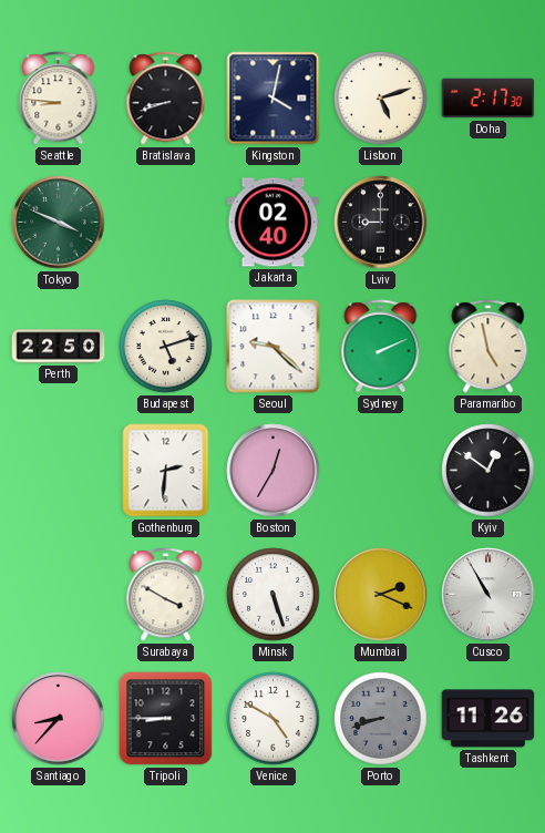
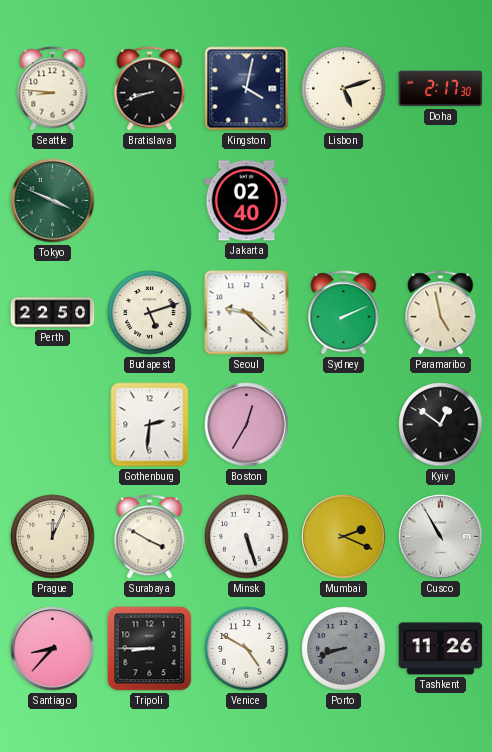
Lviv: 9:00 -> none
Prague: none -> 12:04
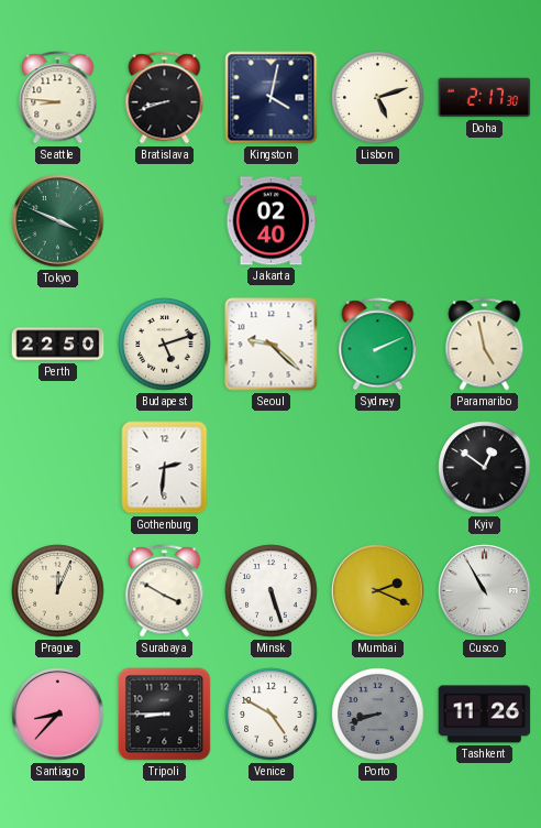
Boston: 12:35 -> none
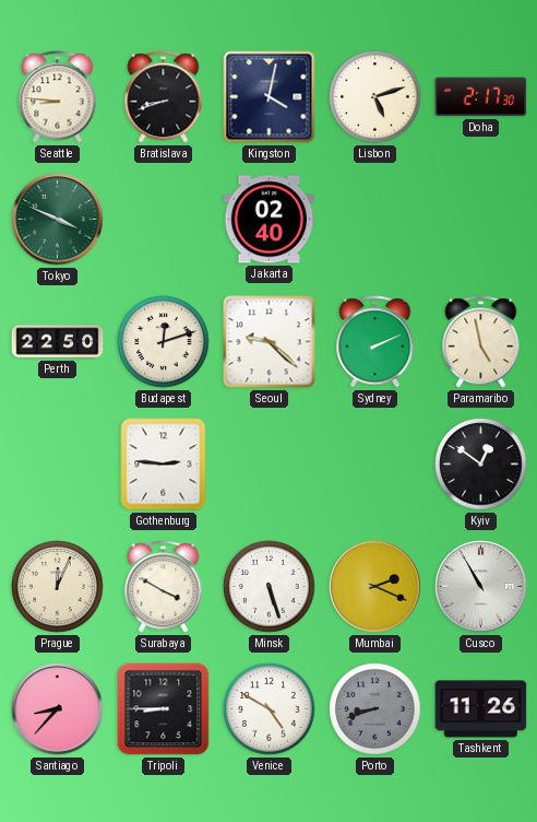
Budapest: 5:12 -> 12:12
Gothenburg: 2:31 -> 2:46
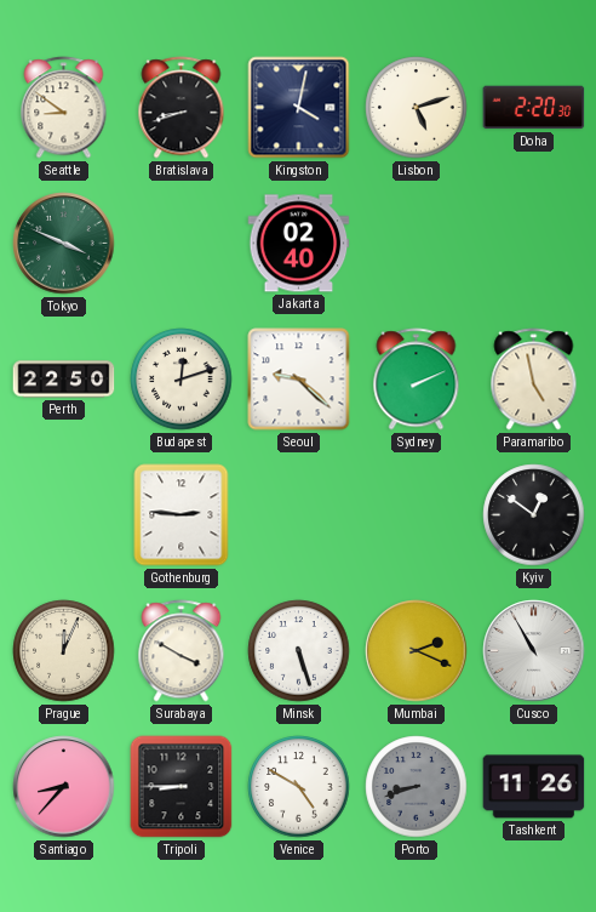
Seattle: 8:46 -> 8:51
Doha: 2:17 -> 2:20
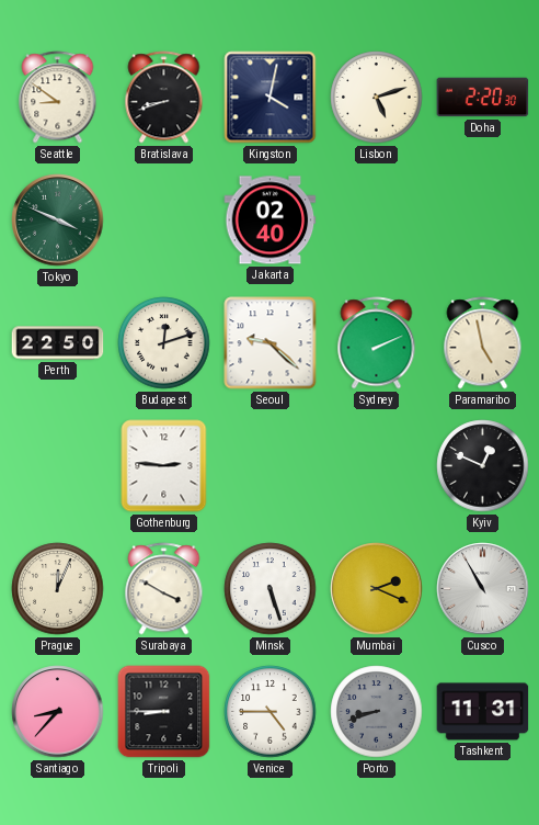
Kyiv: 12:51 -> 12:49
Venice: 4:50 -> 4:45
Tashkent: 11:26 -> 11:31
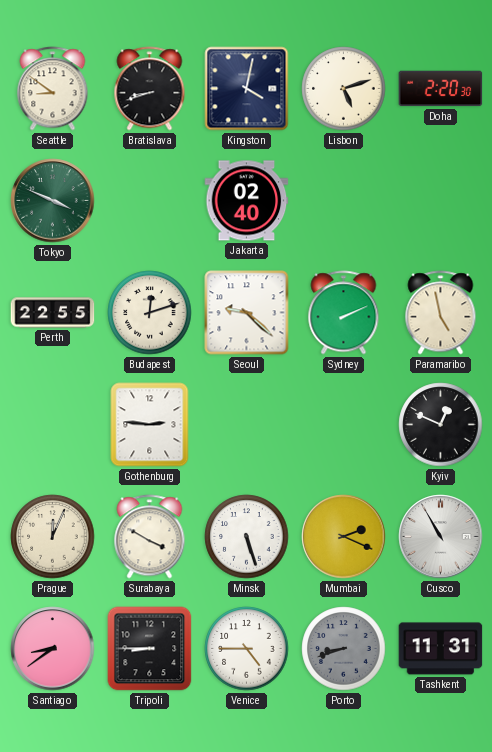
Perth: 22:50 -> 22:55
Santiago: 8:37 -> 8:39
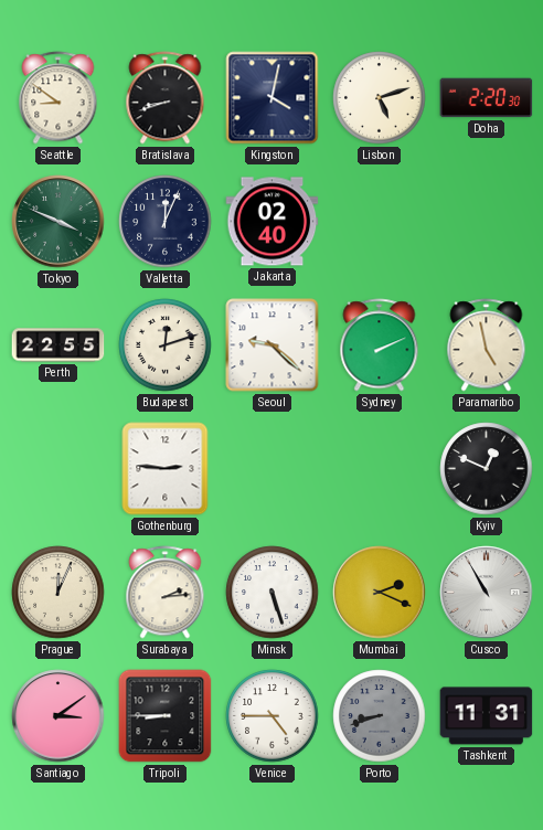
Valletta: none -> 12:04
Surabaya: 3:50 -> 2:14
Santiago: 8:39 -> 3:09
